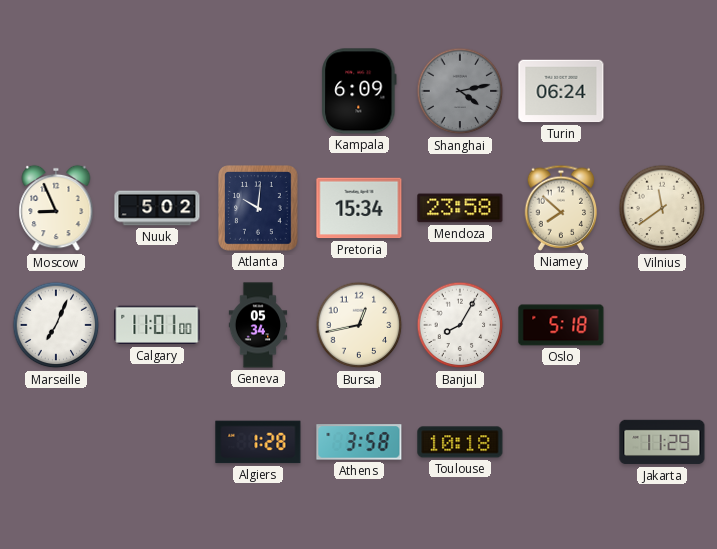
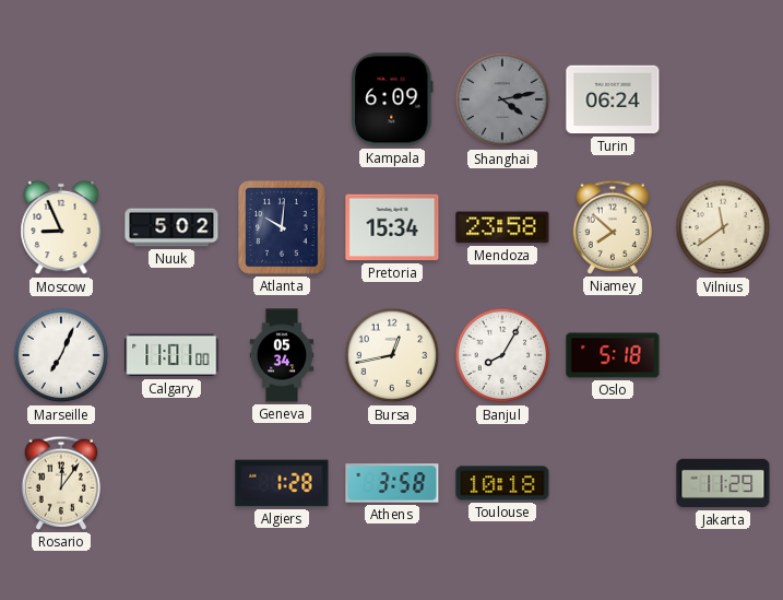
Rosario: none -> 12:06
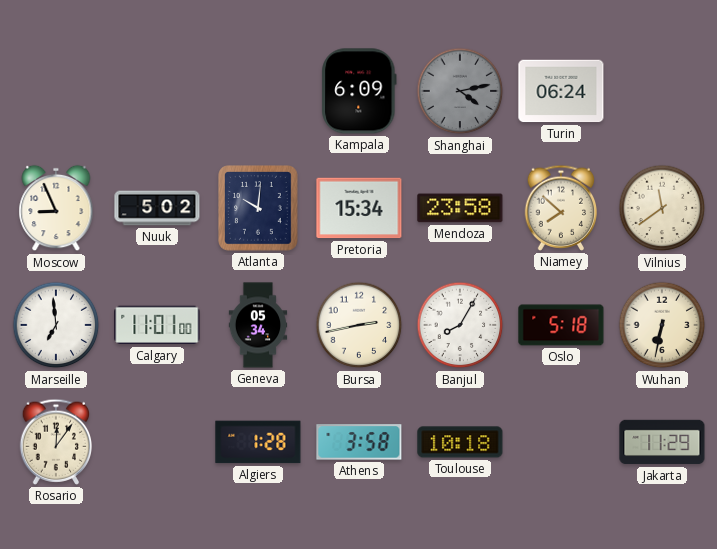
Marseille: 7:04 -> 6:59
Bursa: 12:43 -> 2:43
Wuhan: none -> 6:32
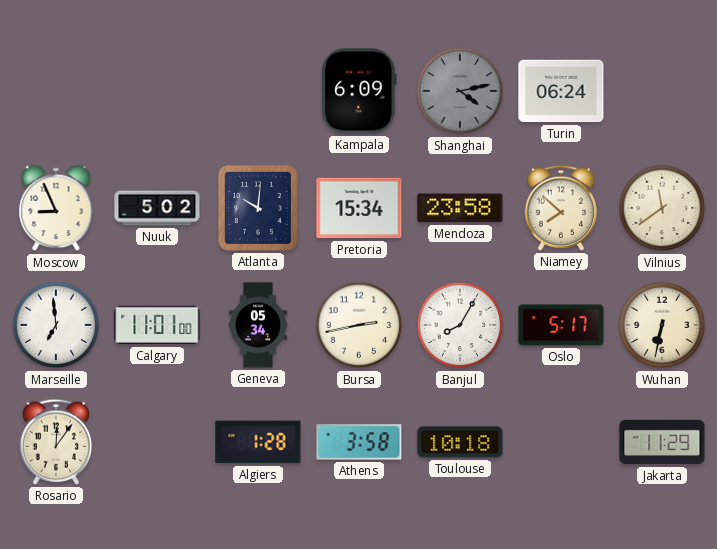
Oslo: 5:18 -> 5:17
